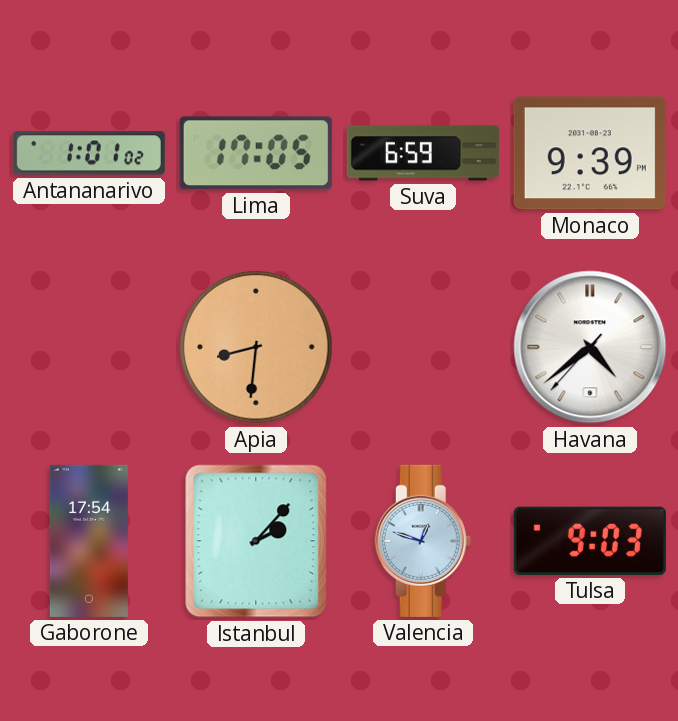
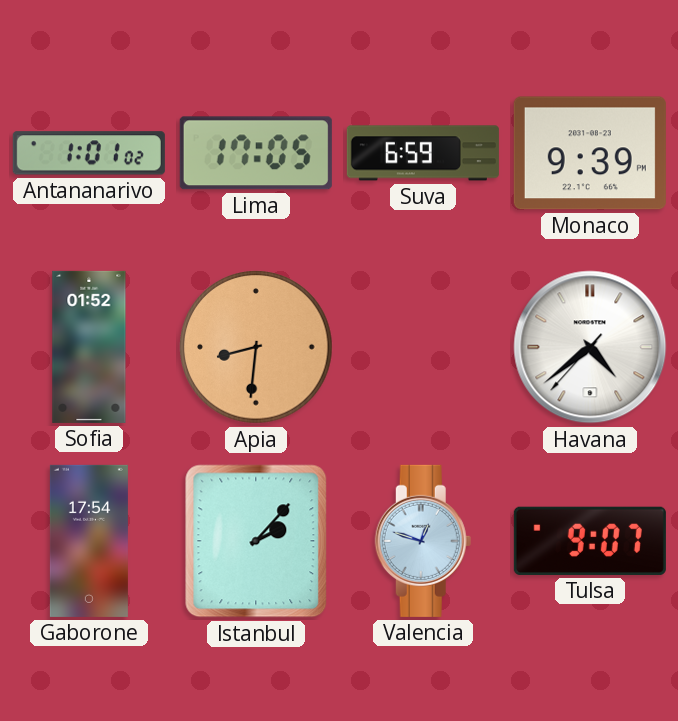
Sofia: none -> 01:52
Tulsa: 9:03 -> 9:07
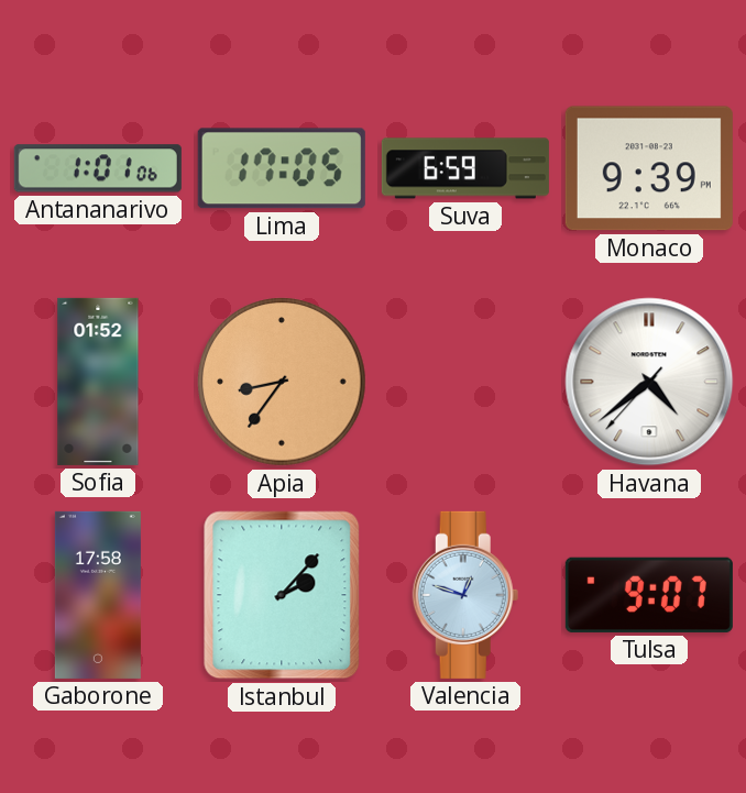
Antananarivo: 1:01:02 -> 1:01:06
Apia: 8:31 -> 8:36
Gaborone: 17:54 -> 17:58
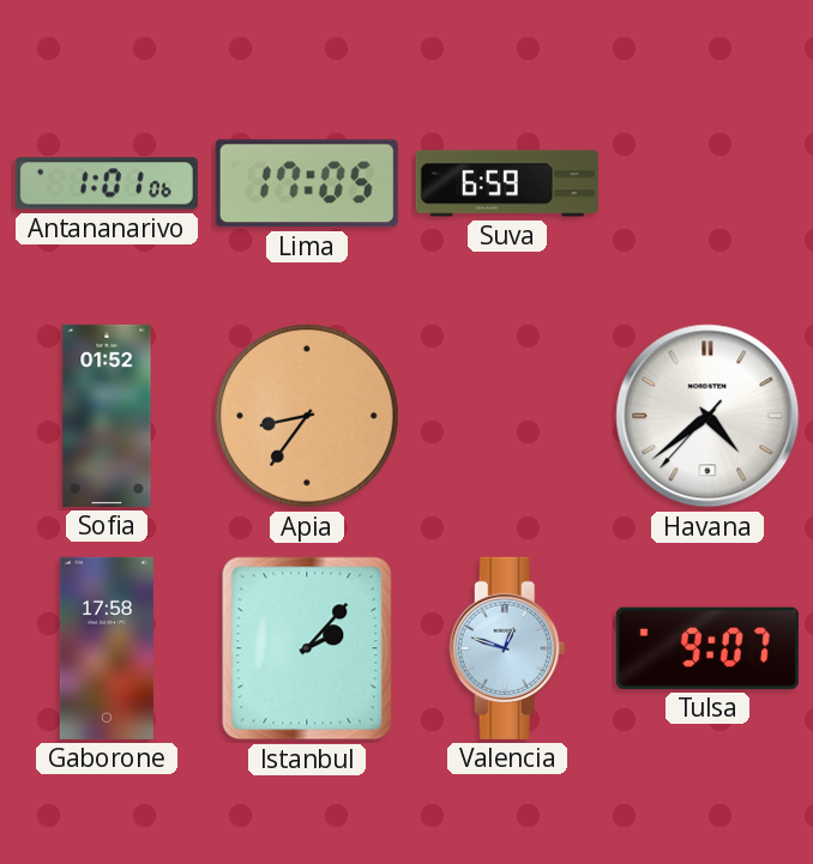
Monaco: 9:39 -> none
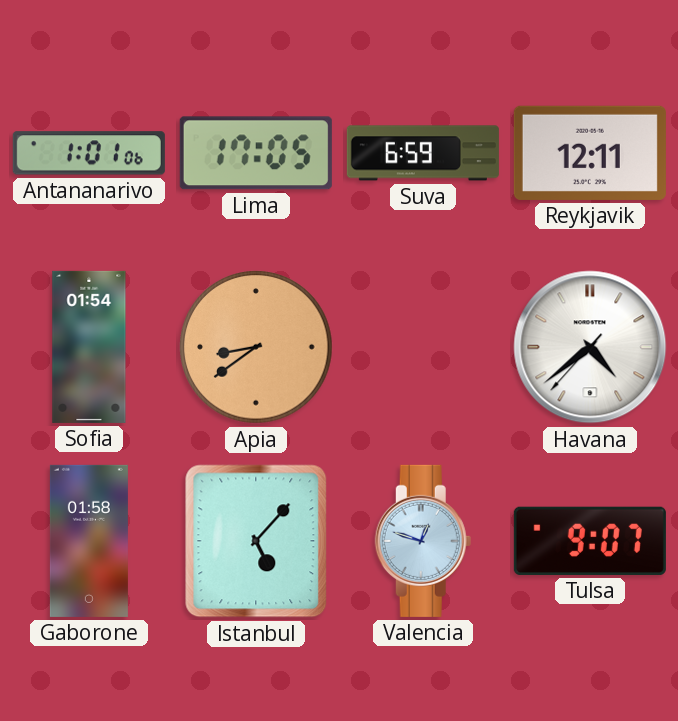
Reykjavik: none -> 12:11
Sofia: 01:52 -> 01:54
Apia: 8:36 -> 8:39
Gaborone: 17:58 -> 01:58
Istanbul: 2:07 -> 5:07
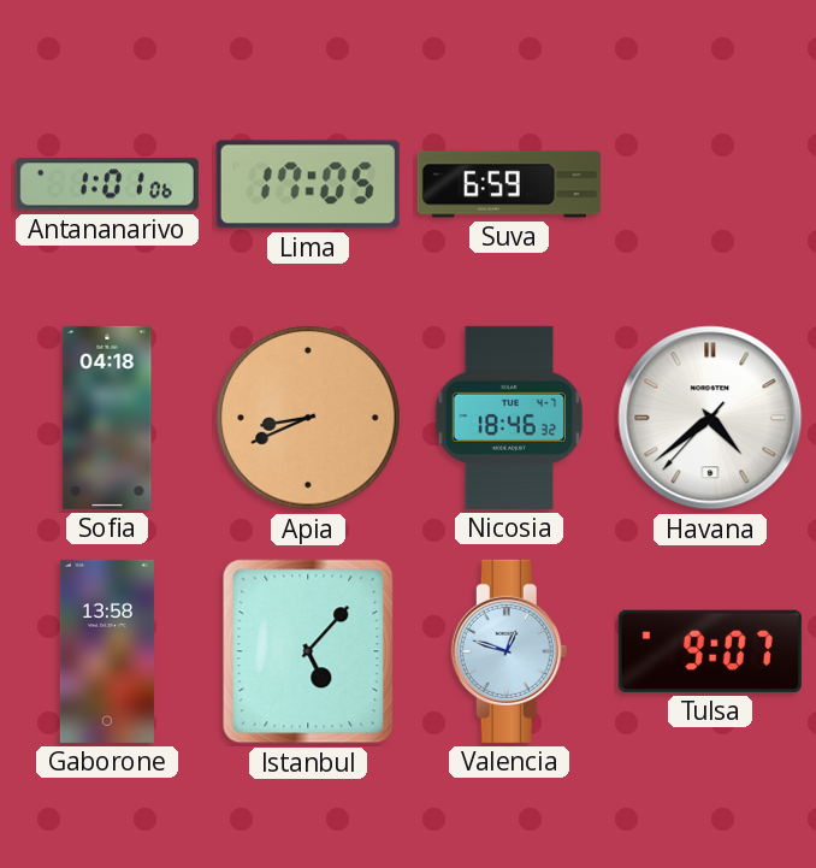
Reykjavik: 12:11 -> none
Sofia: 01:54 -> 04:18
Apia: 8:39 -> 8:41
Nicosia: none -> 18:46
Gaborone: 01:58 -> 13:58
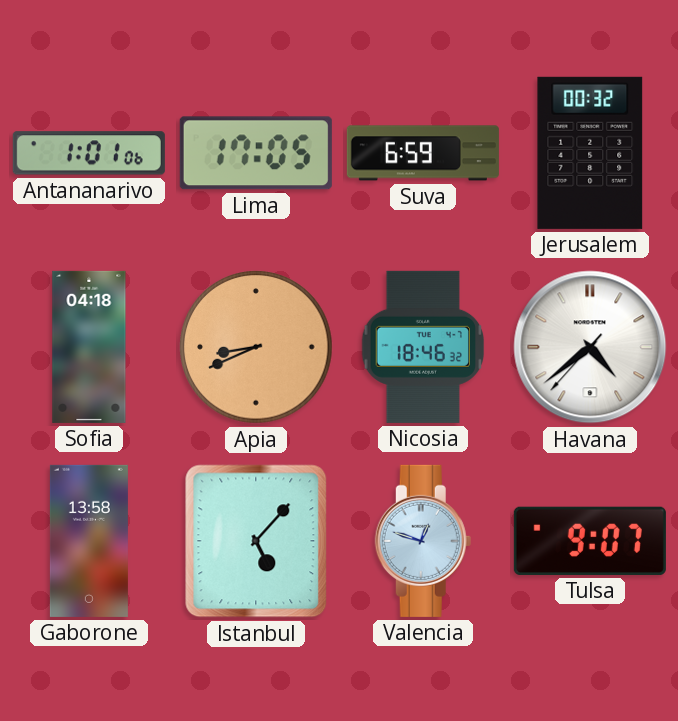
Jerusalem: none -> 00:32
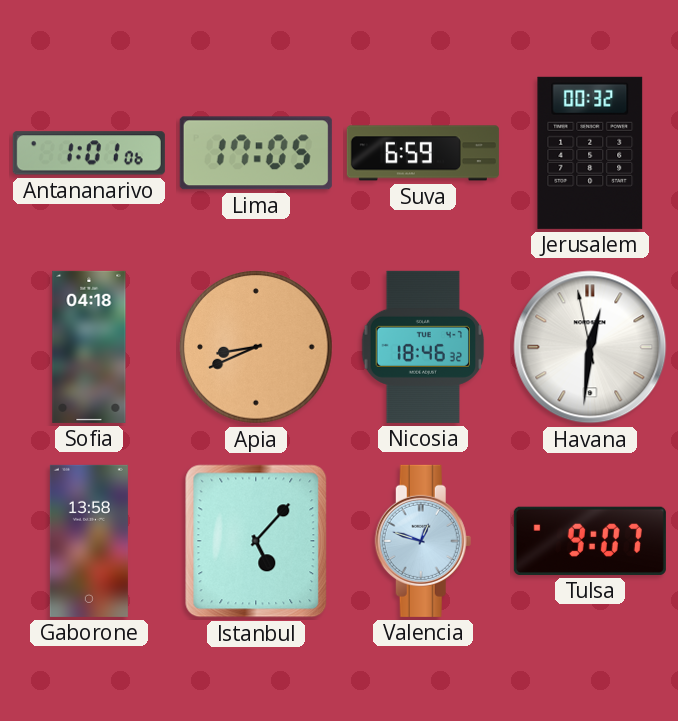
Havana: 4:38 -> 12:30
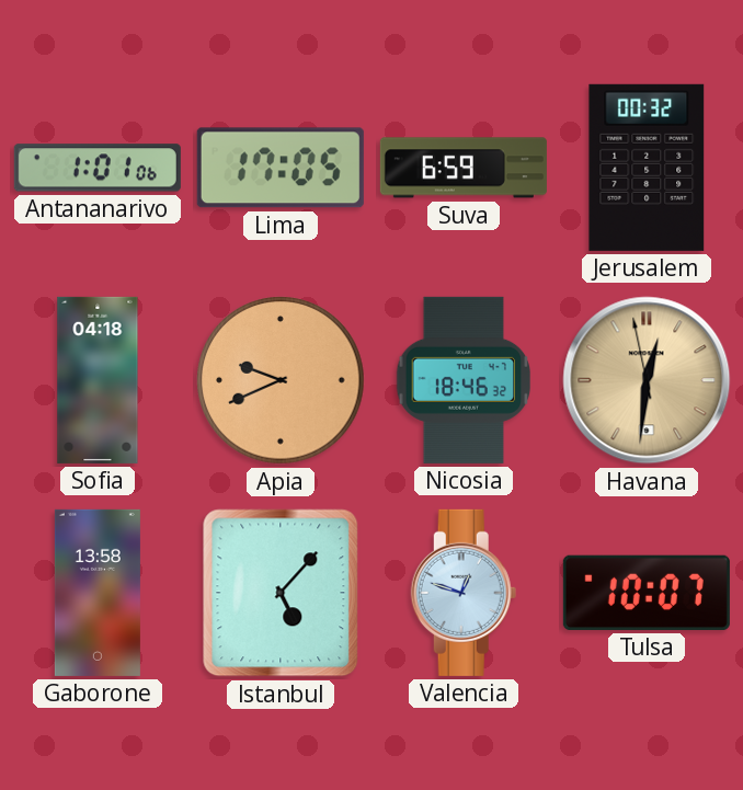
Apia: 8:41 -> 9:41
Havana dial: white -> champagne
Tulsa: 9:07 -> 10:07
